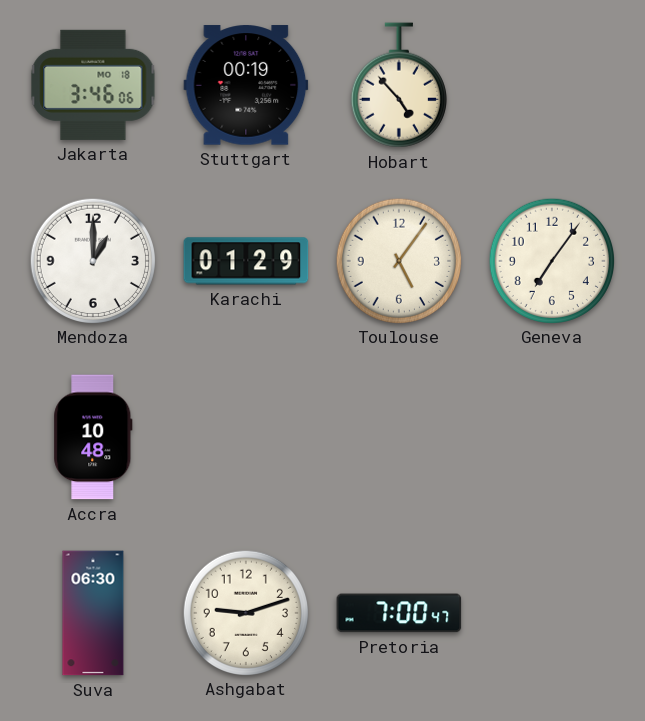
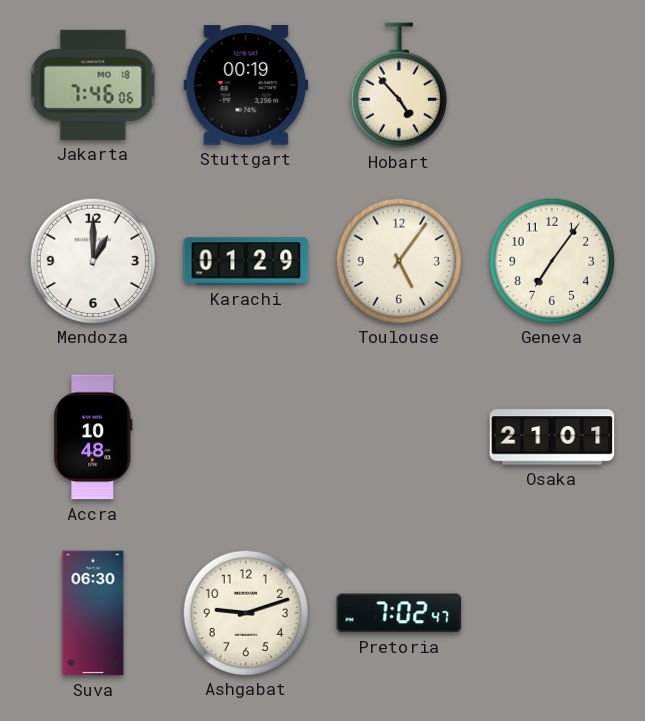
Jakarta: 3:46 -> 7:46
Osaka: none -> 21:01
Pretoria: 7:00 -> 7:02
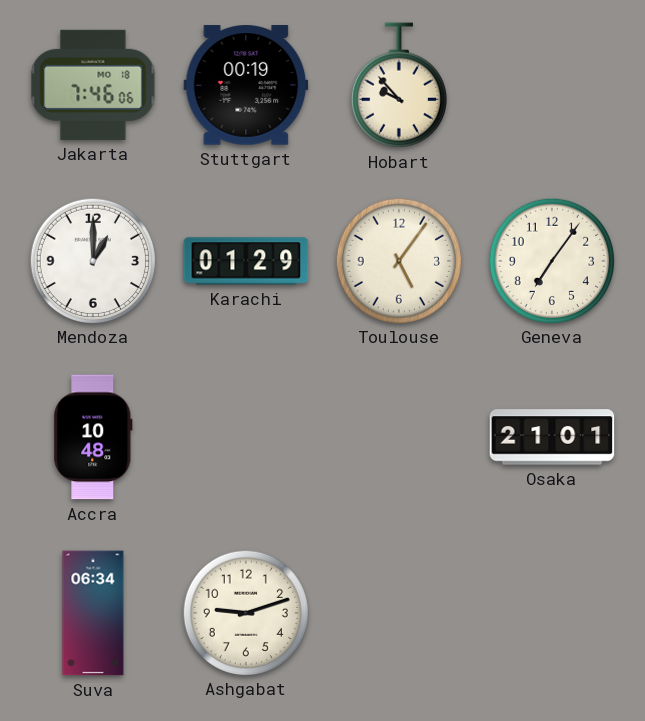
Hobart: 4:53 -> 9:53
Suva: 06:30 -> 06:34
Pretoria: 7:02 -> none
